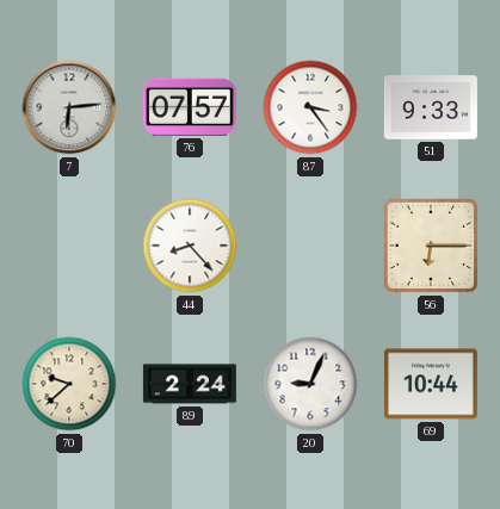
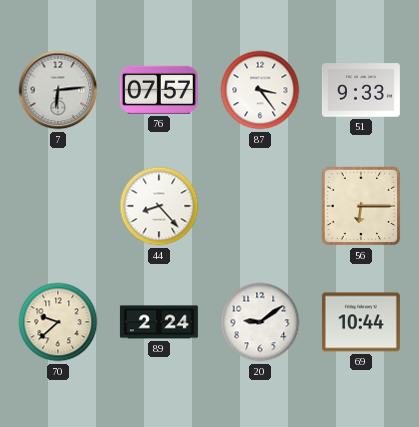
20: 9:04 -> 9:09
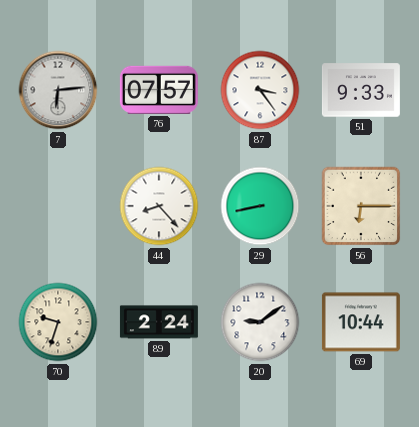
29: none -> 8:43
70: 9:38 -> 9:33
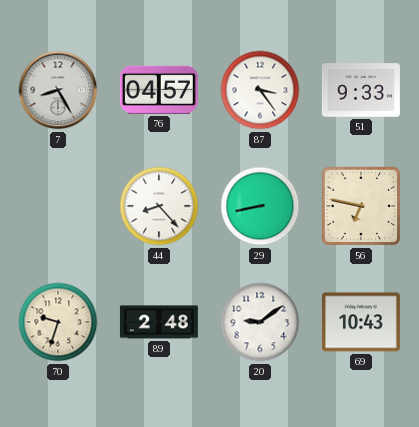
7: 6:14 -> 8:25
76: 07:57 -> 04:57
56: 6:15 -> 6:47
89: 2:24 -> 2:48
69: 10:44 -> 10:43
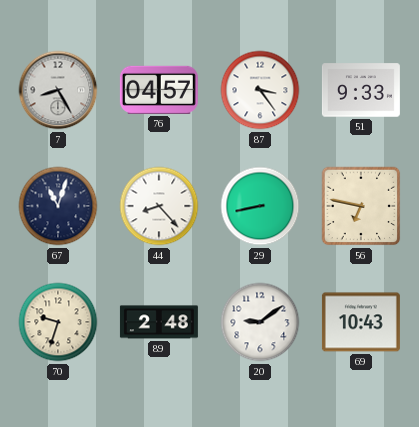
67: none -> 11:03
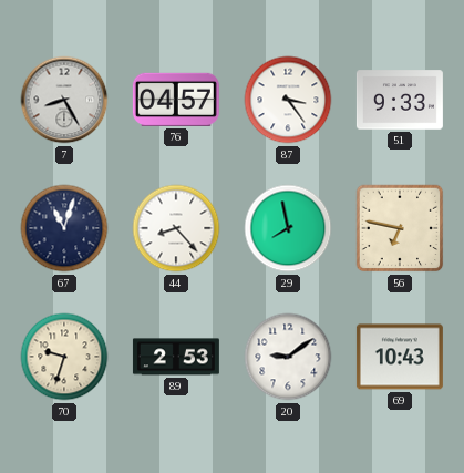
29: 8:43 -> 7:58
89: 2:48 -> 2:53
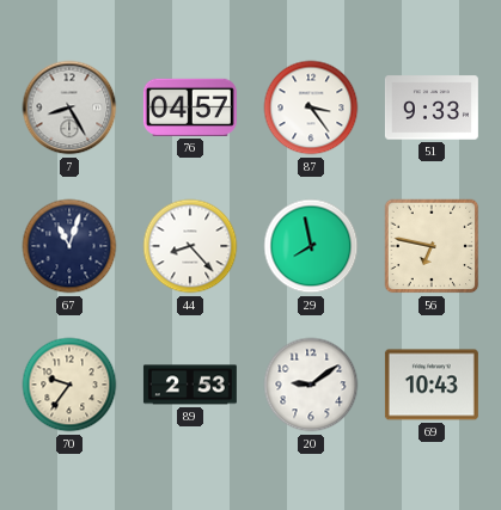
70: 9:33 -> 9:36
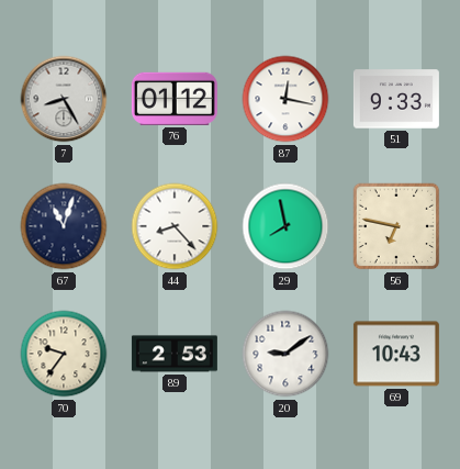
76: 04:57 -> 01:12
87: 3:24 -> 12:17
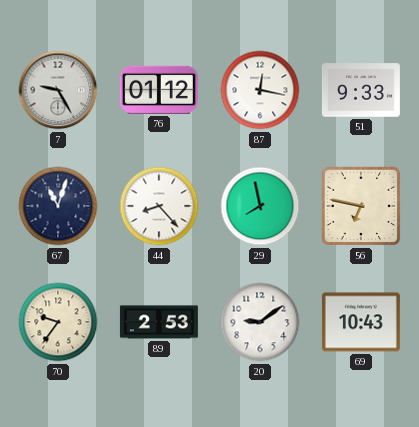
7: 8:25 -> 9:25
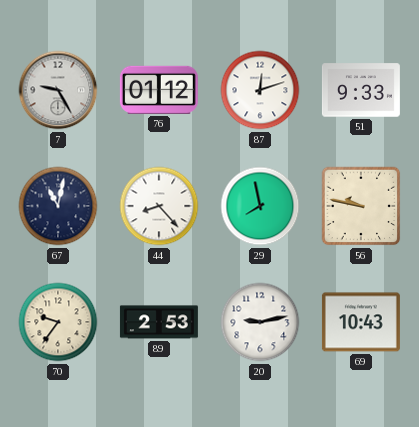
87: 12:17 -> 12:12
67: 11:03 -> 11:02
56: 6:47 -> 9:47
20: 9:09 -> 9:13
